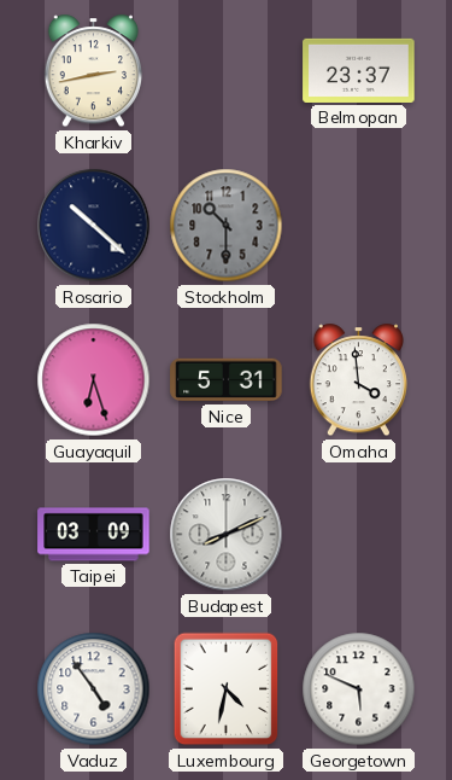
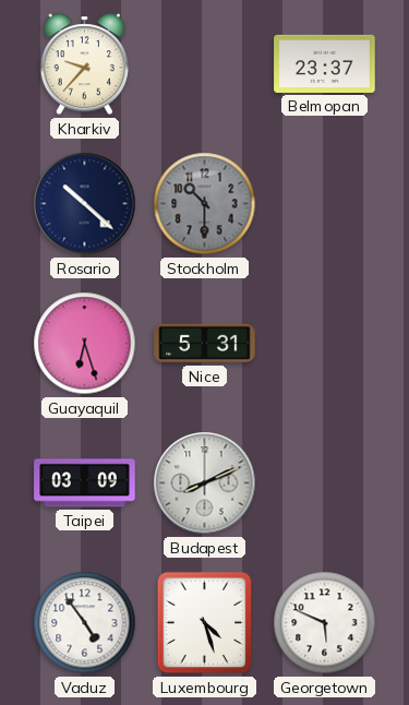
Kharkiv: 2:43 -> 9:37
Omaha: 3:59 -> none
Luxembourg: 4:32 -> 4:27
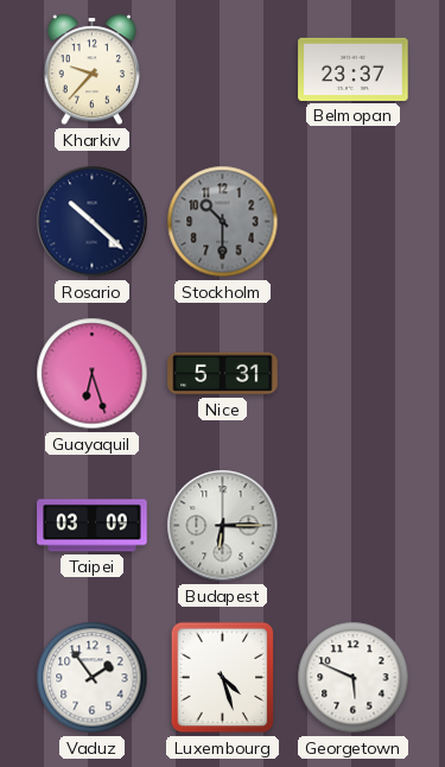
Budapest: 8:11 -> 6:15
Vaduz: 4:54 -> 1:54
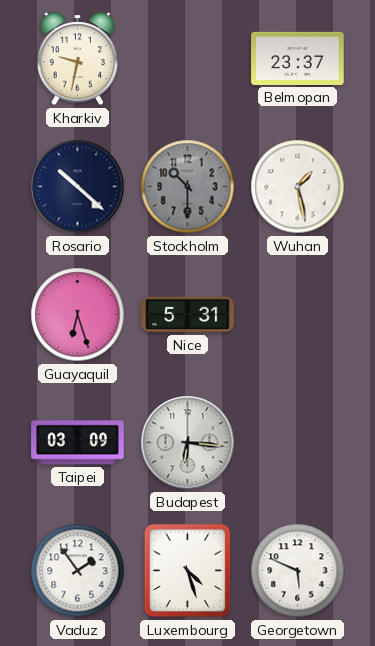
Kharkiv: 9:37 -> 9:32
Wuhan: none -> 1:28
Budapest: 6:15 -> 6:16
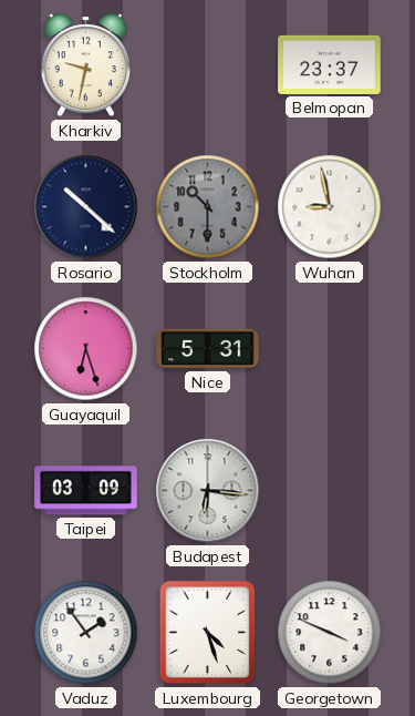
Wuhan: 1:28 -> 8:58
Georgetown: 5:49 -> 3:49
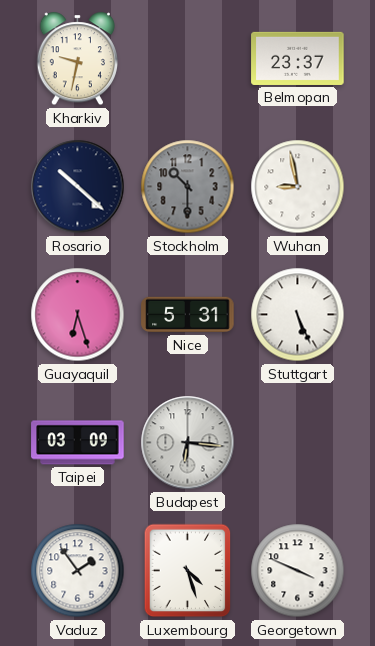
Stuttgart: none -> 5:26
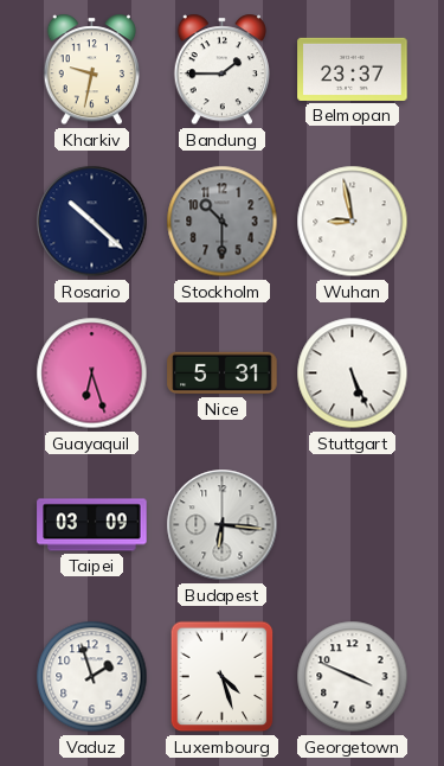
Bandung: none -> 1:45
Vaduz: 1:54 -> 1:57
